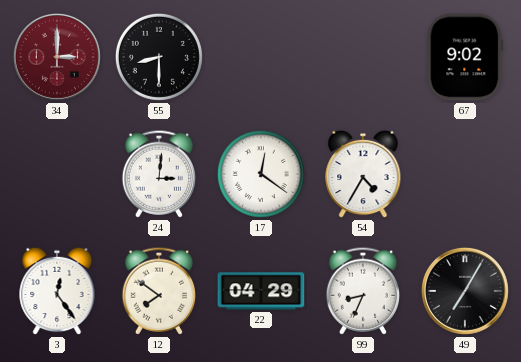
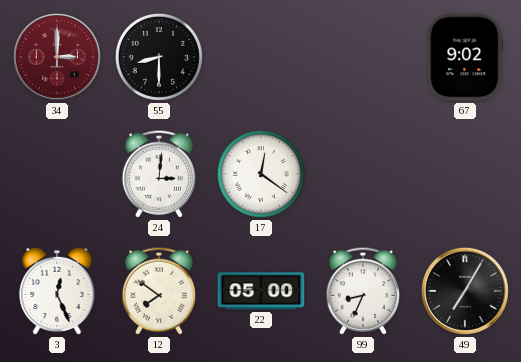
54: 4:35 -> none
3: 12:24 -> 12:26
22: 04:29 -> 05:00
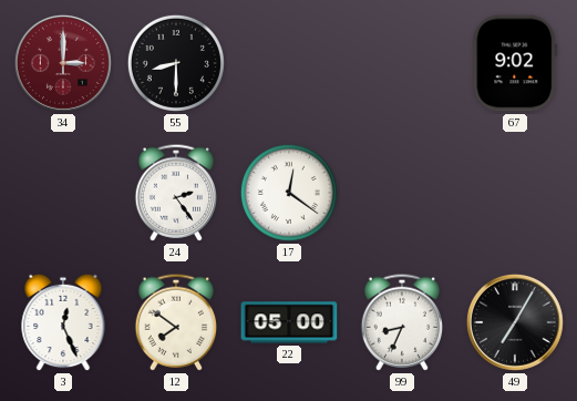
24: 3:01 -> 2:24
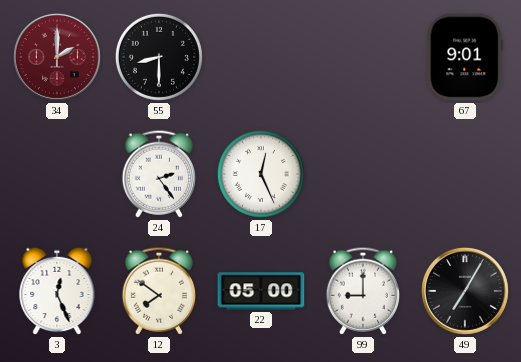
34: 3:00 -> 2:00
67: 9:02 -> 9:01
17: 12:21 -> 12:26
99: 8:34 -> 9:00
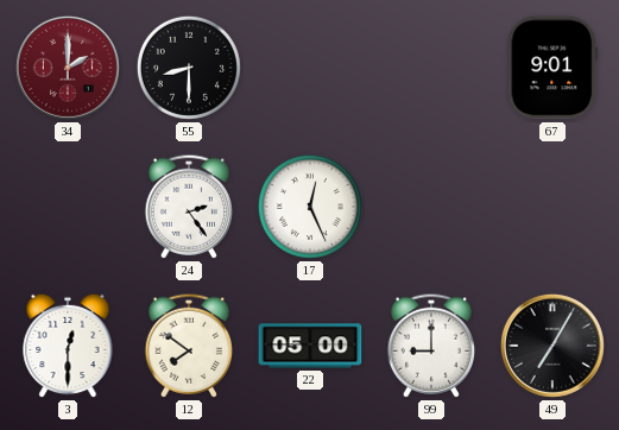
3: 12:26 -> 12:30
